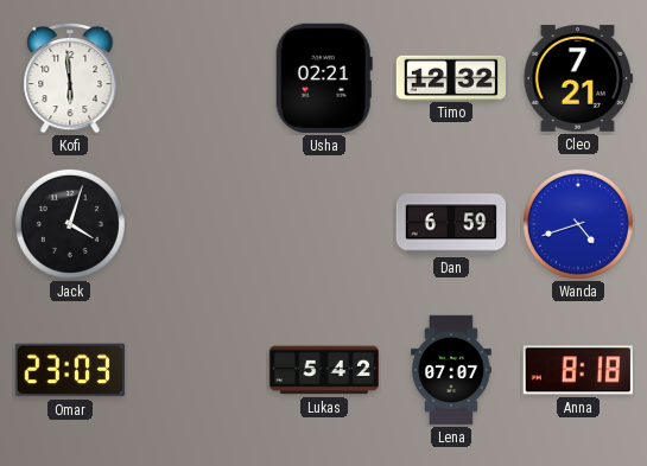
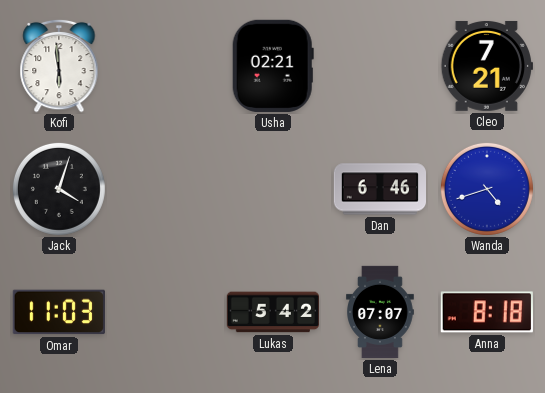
Timo: 12:32 -> none
Dan: 6:59 -> 6:46
Omar: 23:03 -> 11:03
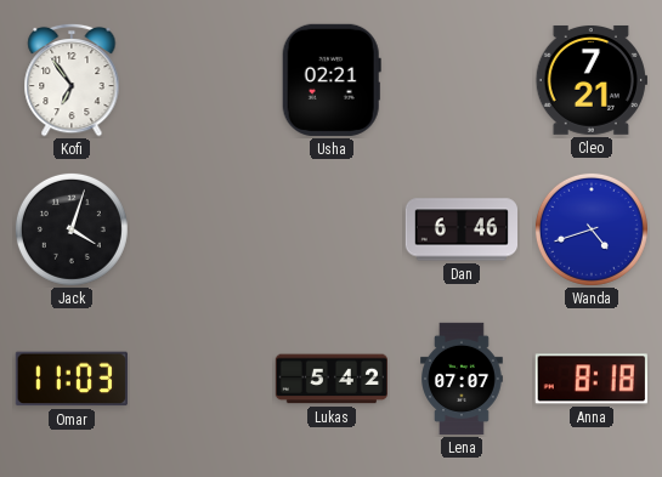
Kofi: 5:59 -> 6:54
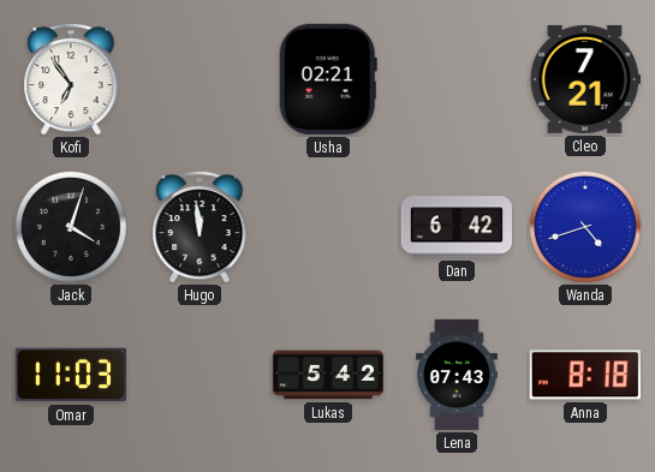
Hugo: none -> 11:59
Dan: 6:46 -> 6:42
Lena: 07:07 -> 07:43
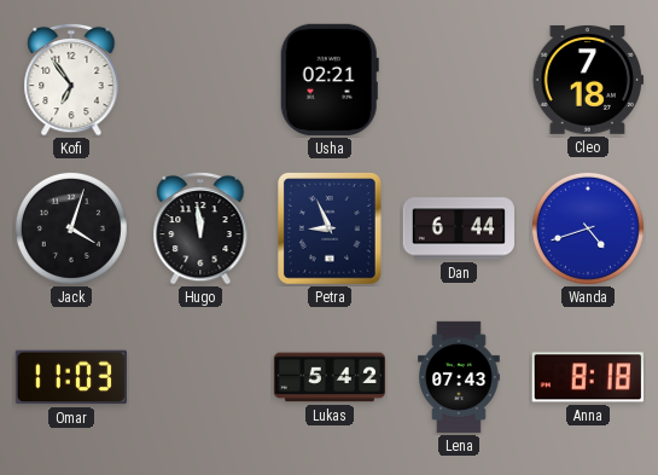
Cleo: 7:21 -> 7:18
Petra: none -> 8:56
Dan: 6:42 -> 6:44
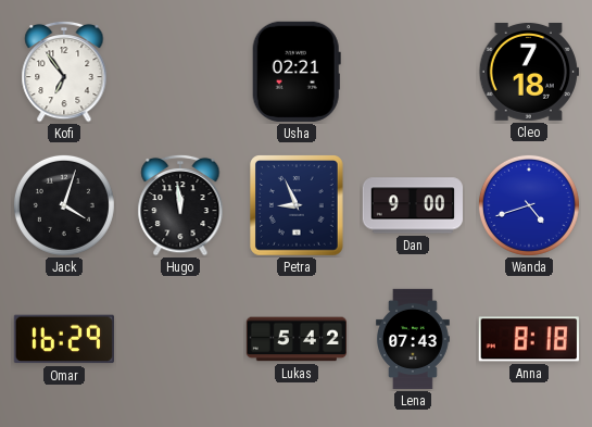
Dan: 6:44 -> 9:00
Omar: 11:03 -> 16:29
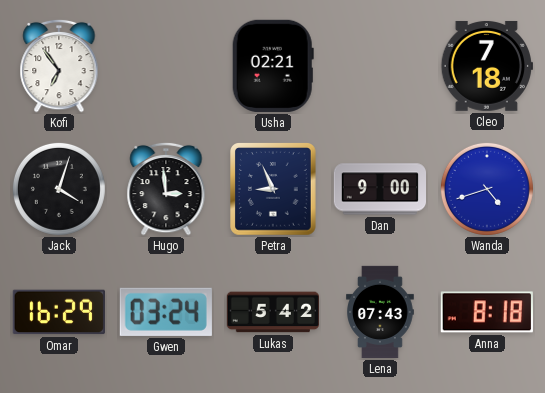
Hugo: 11:59 -> 2:59
Gwen: none -> 03:24
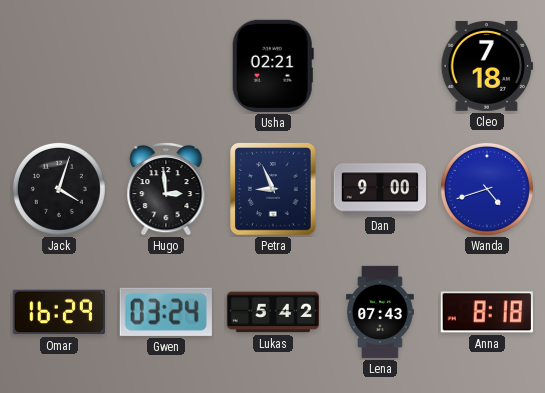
Kofi: 6:54 -> none
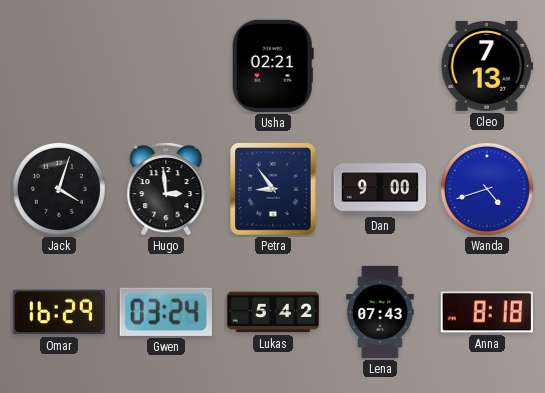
Cleo: 7:18 -> 7:13
Petra: 8:56 -> 8:54
